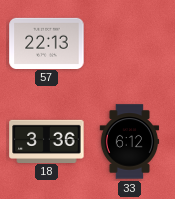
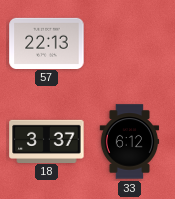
18: 3:36 -> 3:37
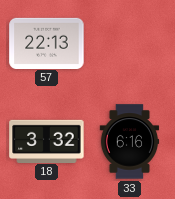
18: 3:37 -> 3:32
33: 6:12 -> 6:16
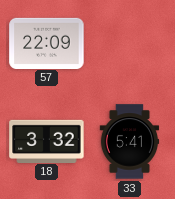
57: 22:13 -> 22:09
33: 6:16 -> 5:41
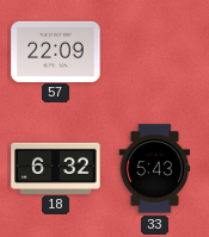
18: 3:32 -> 6:32
33: 5:41 -> 5:43
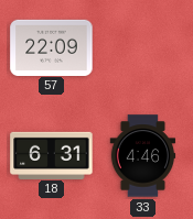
18: 6:32 -> 6:31
33: 5:43 -> 4:46
